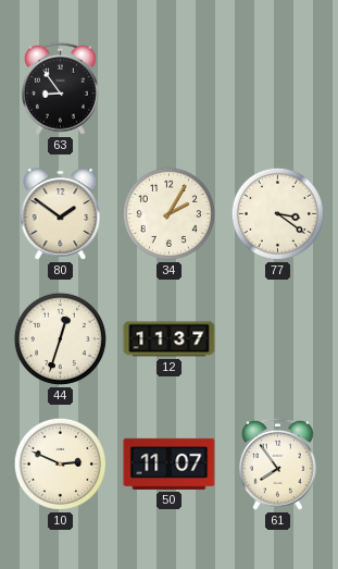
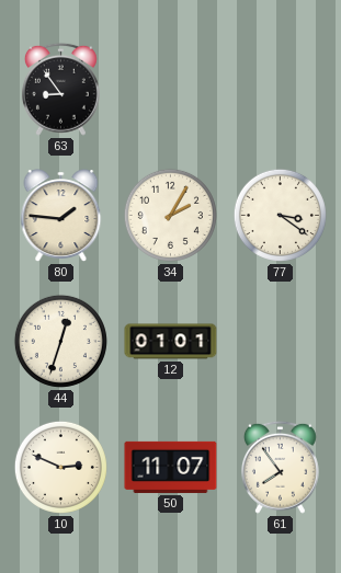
80: 1:51 -> 1:46
12: 11:37 -> 01:01
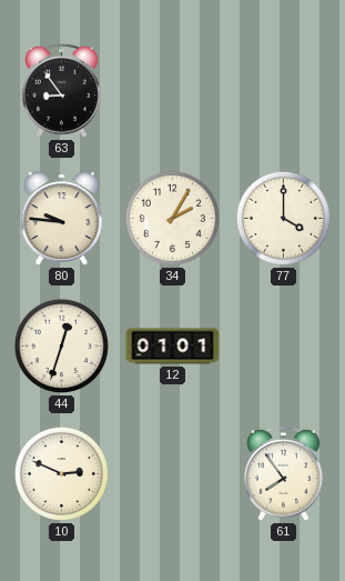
80: 1:46 -> 9:46
77: 3:21 -> 4:00
50: 11:07 -> none
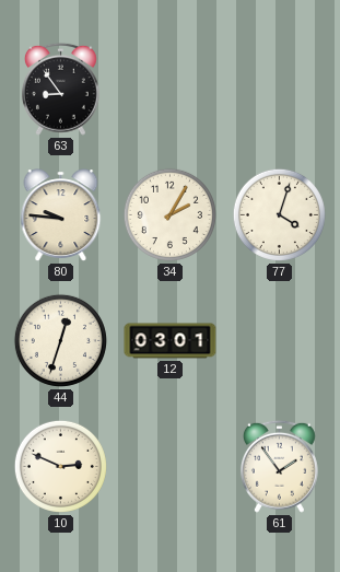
77: 4:00 -> 4:03
12: 01:01 -> 03:01
61: 7:54 -> 1:54
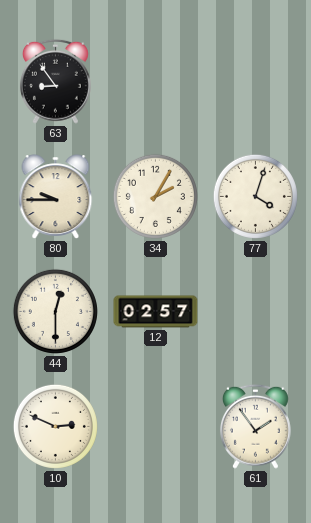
80: 9:46 -> 9:45
44: 12:33 -> 12:30
12: 03:01 -> 02:57
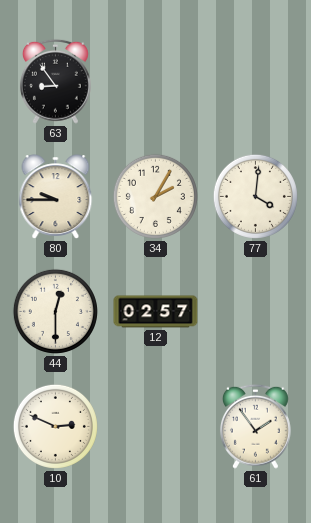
77: 4:03 -> 4:01
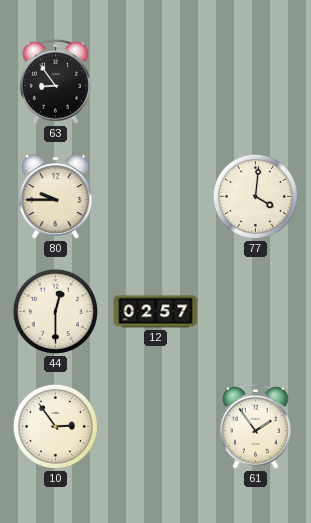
34: 2:05 -> none
10: 2:49 -> 2:54
